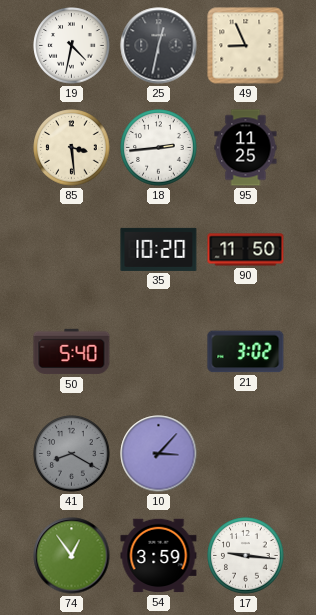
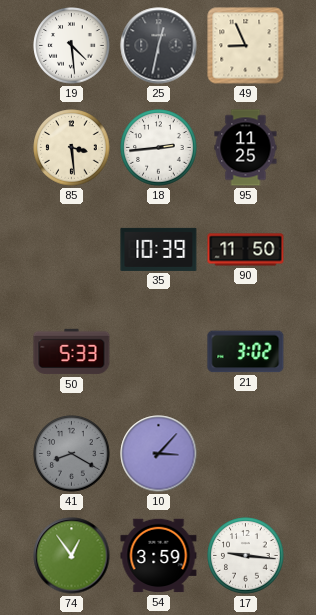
19: 4:32 -> 4:29
35: 10:20 -> 10:39
50: 5:40 -> 5:33
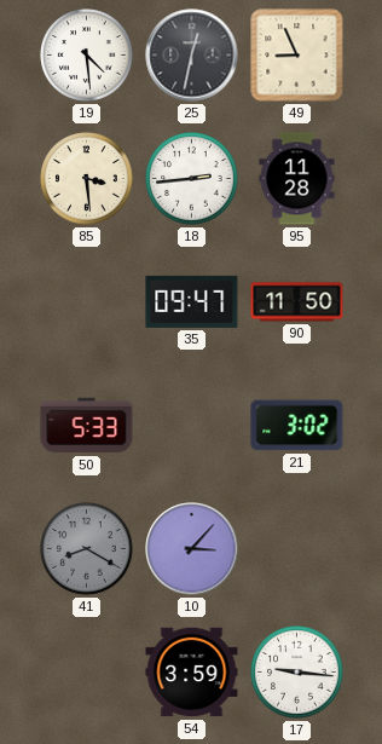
95: 11:25 -> 11:28
35: 10:39 -> 09:47
74: 12:54 -> none
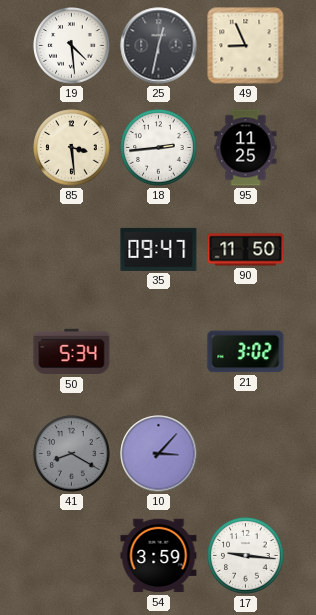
95: 11:28 -> 11:25
50: 5:33 -> 5:34
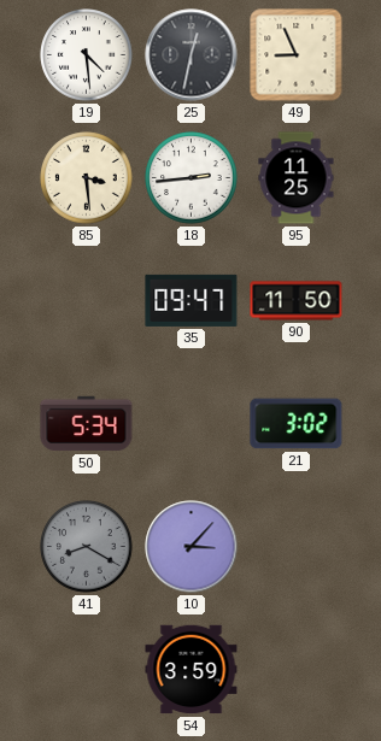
17: 9:16 -> none
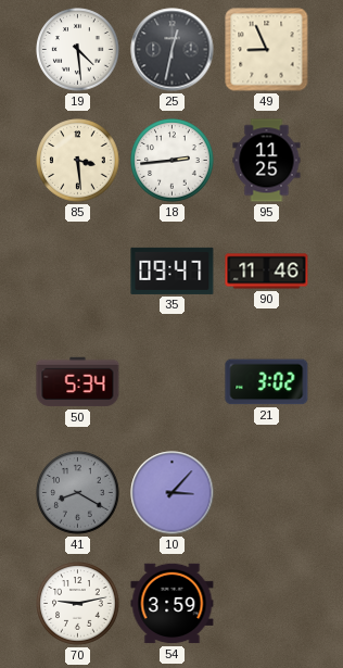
90: 11:50 -> 11:46
70: none -> 9:13
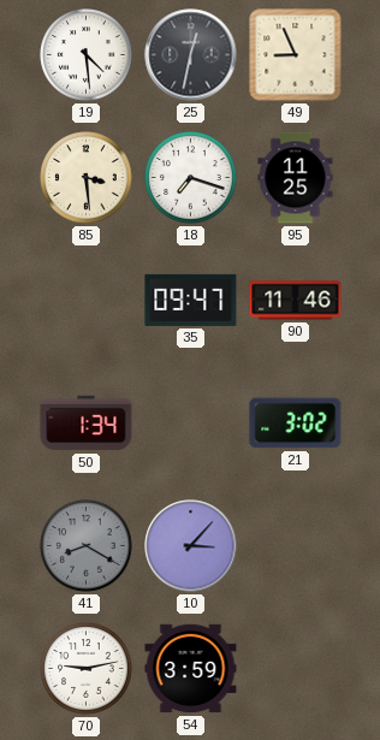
18: 2:44 -> 7:18
50: 5:34 -> 1:34
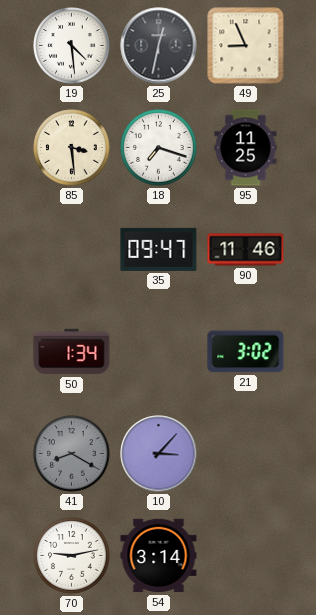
54: 3:59 -> 3:14
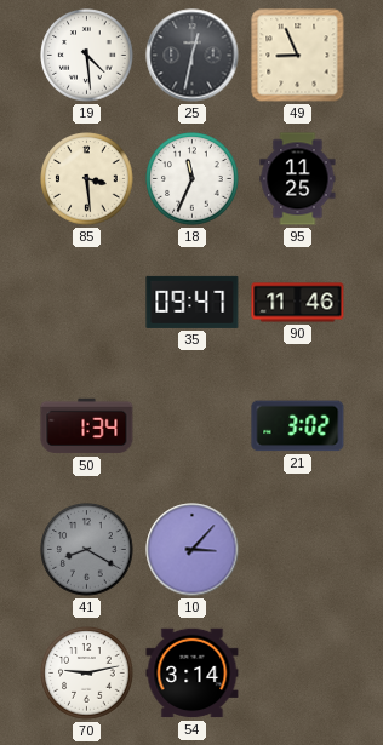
18: 7:18 -> 11:34
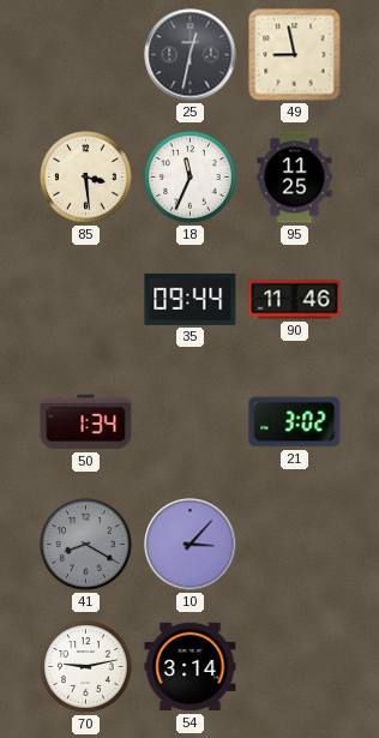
19: 4:29 -> none
49: 8:56 -> 8:58
35: 09:47 -> 09:44
